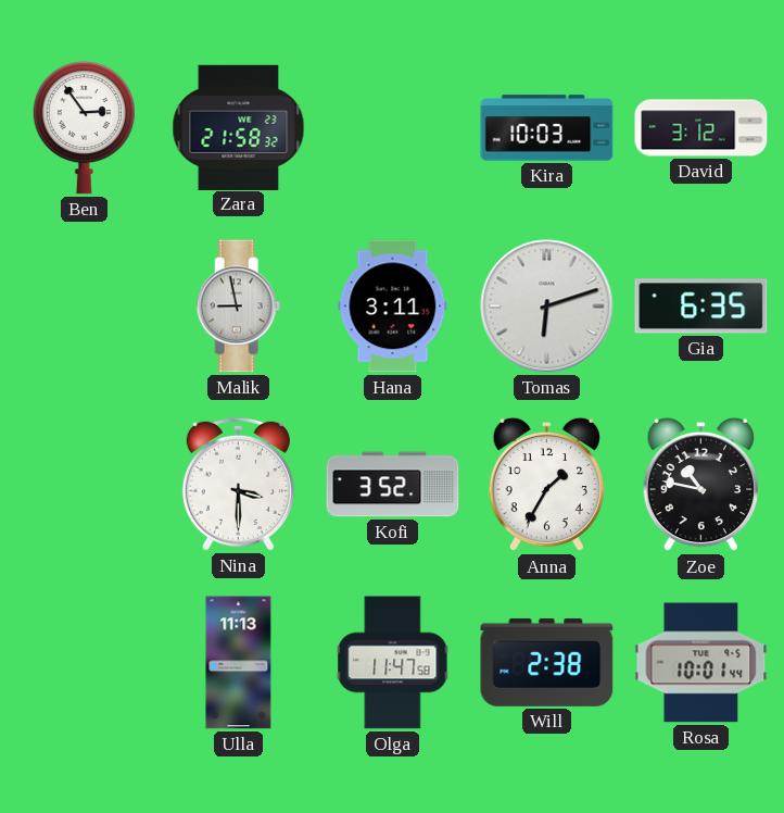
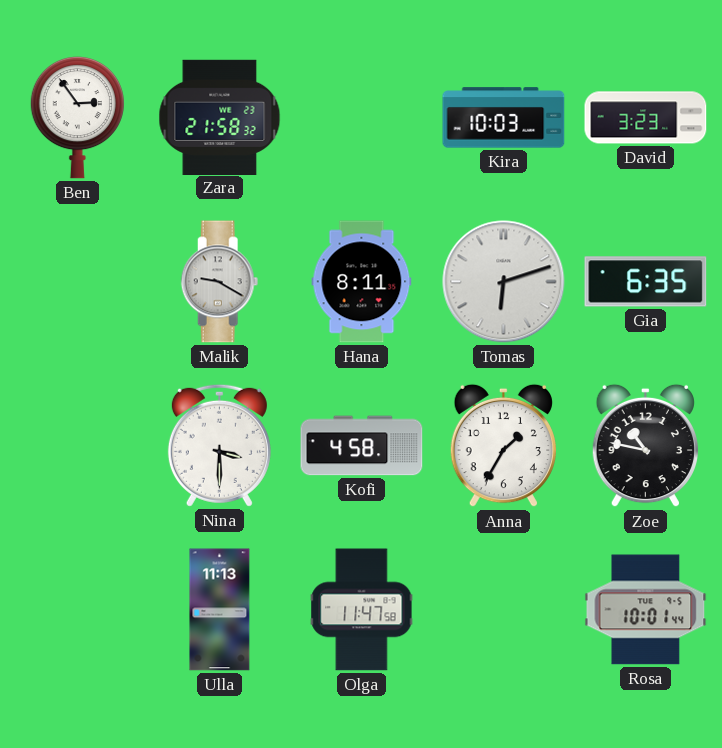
David: 3:12 -> 3:23
Malik: 8:58 -> 9:20
Hana: 3:11 -> 8:11
Kofi: 3:52 -> 4:58
Will: 2:38 -> none
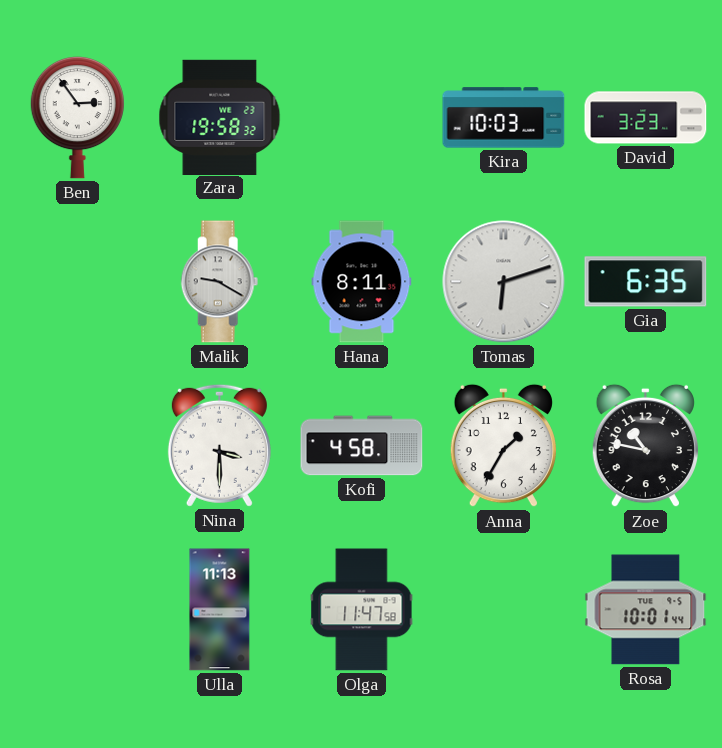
Zara: 21:58 -> 19:58
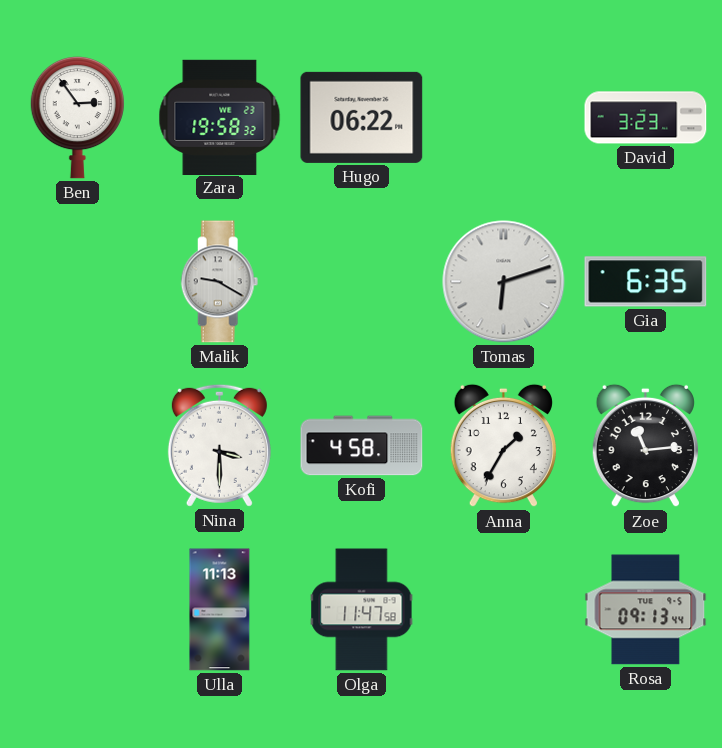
Hugo: none -> 06:22
Kira: 10:03 -> none
Hana: 8:11 -> none
Zoe: 10:47 -> 11:14
Rosa: 10:01 -> 09:13
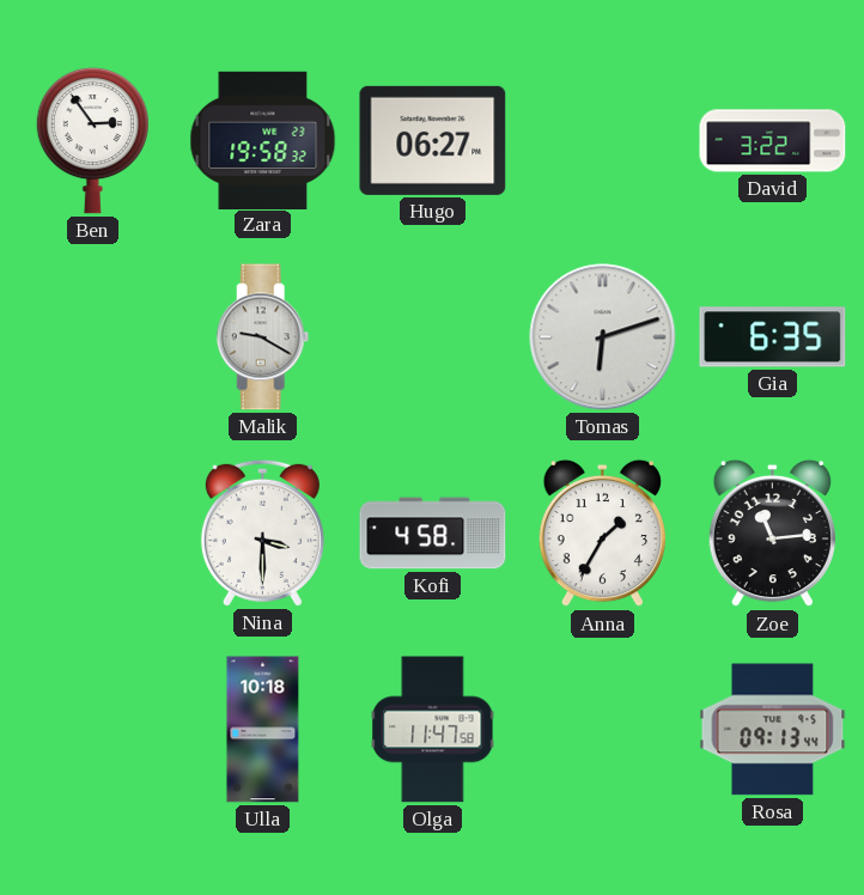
Hugo: 06:22 -> 06:27
David: 3:23 -> 3:22
Ulla: 11:13 -> 10:18
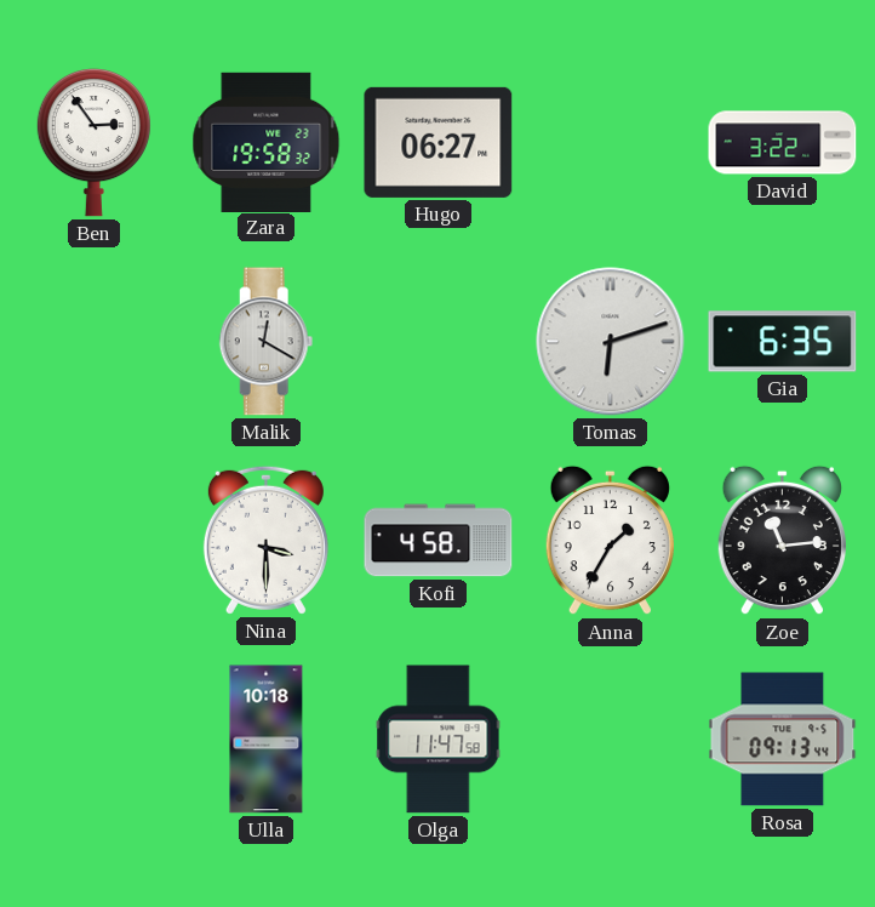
Malik: 9:20 -> 12:20
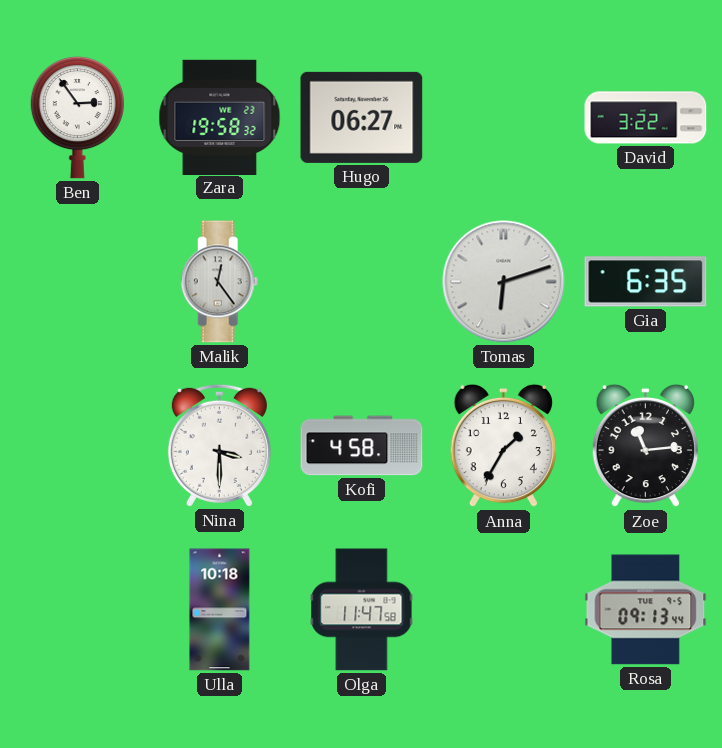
Malik: 12:20 -> 12:24
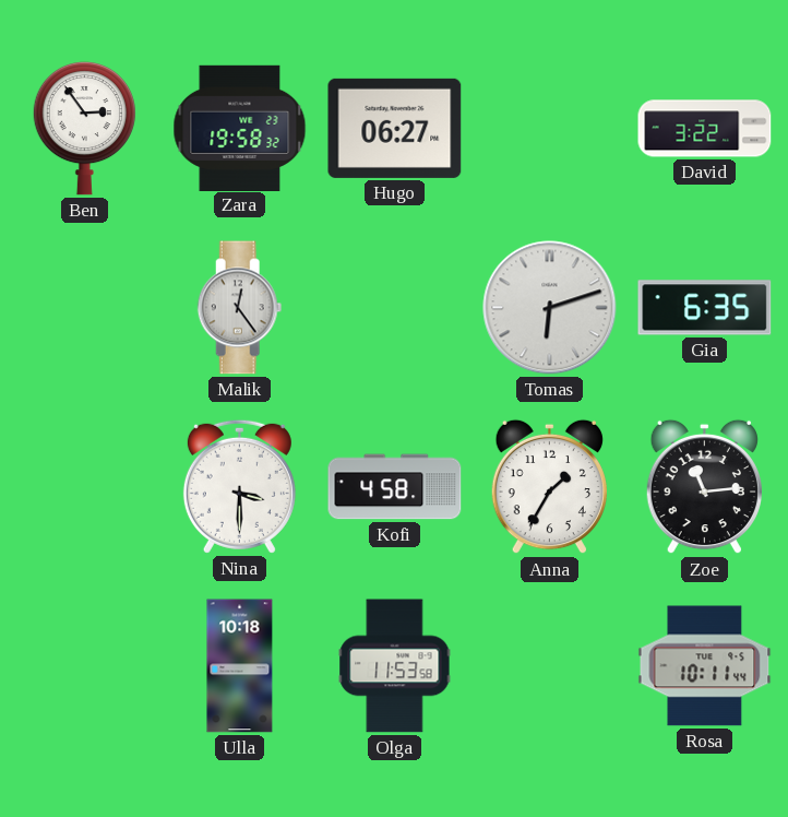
Olga: 11:47 -> 11:53
Rosa: 09:13 -> 10:11
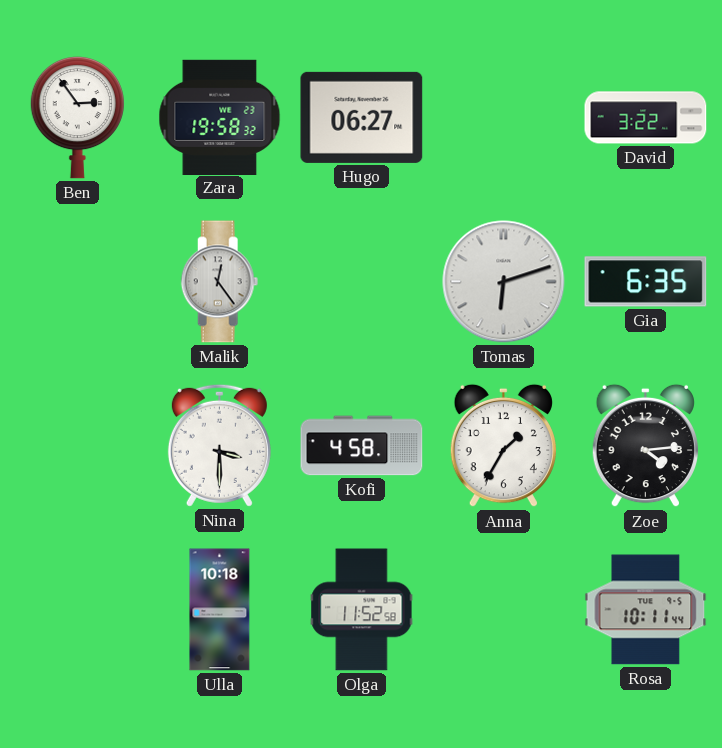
Zoe: 11:14 -> 4:14
Olga: 11:53 -> 11:52
